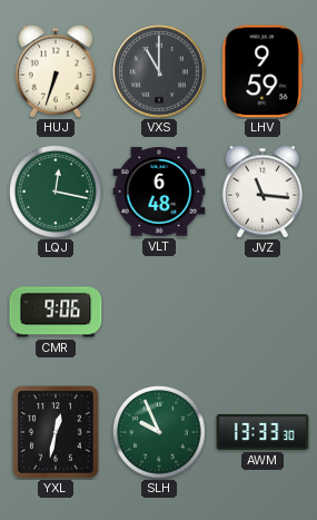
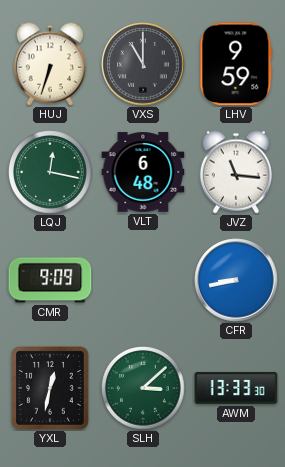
CMR: 9:06 -> 9:09
CFR: none -> 8:43
SLH: 9:56 -> 3:08
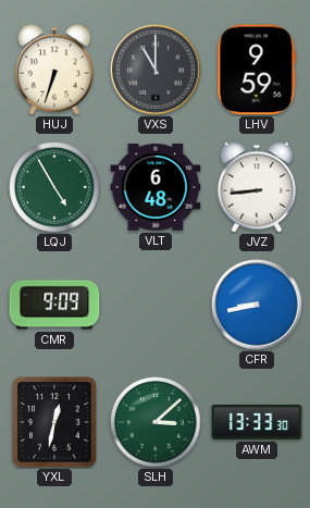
LQJ: 12:17 -> 4:55
JVZ: 11:16 -> 8:44
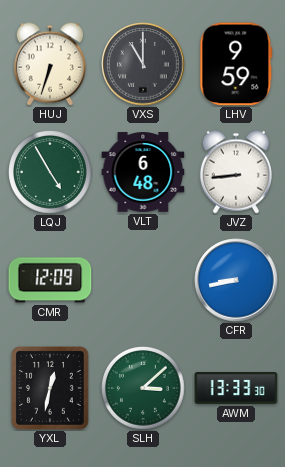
CMR: 9:09 -> 12:09
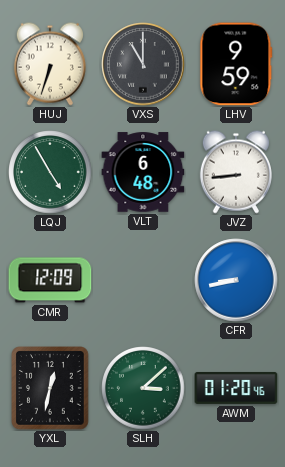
AWM: 13:33 -> 01:20
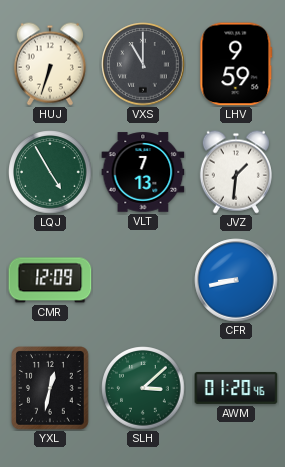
VLT: 6:48 -> 7:13
JVZ: 8:44 -> 1:31
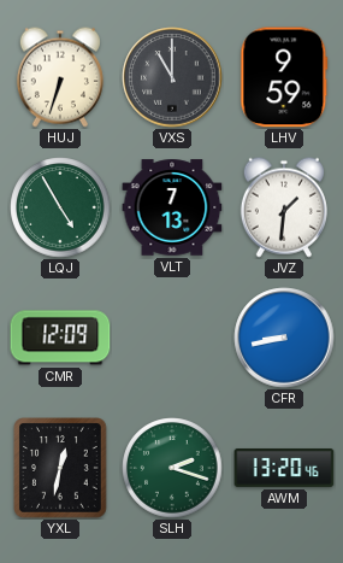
SLH: 3:08 -> 2:18
AWM: 01:20 -> 13:20
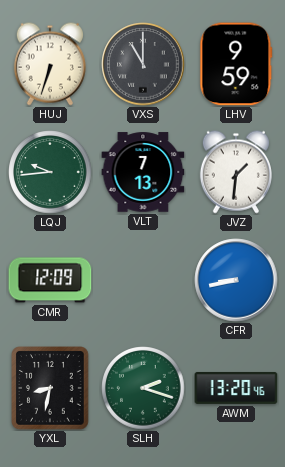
LQJ: 4:55 -> 9:44
YXL: 12:32 -> 8:32
